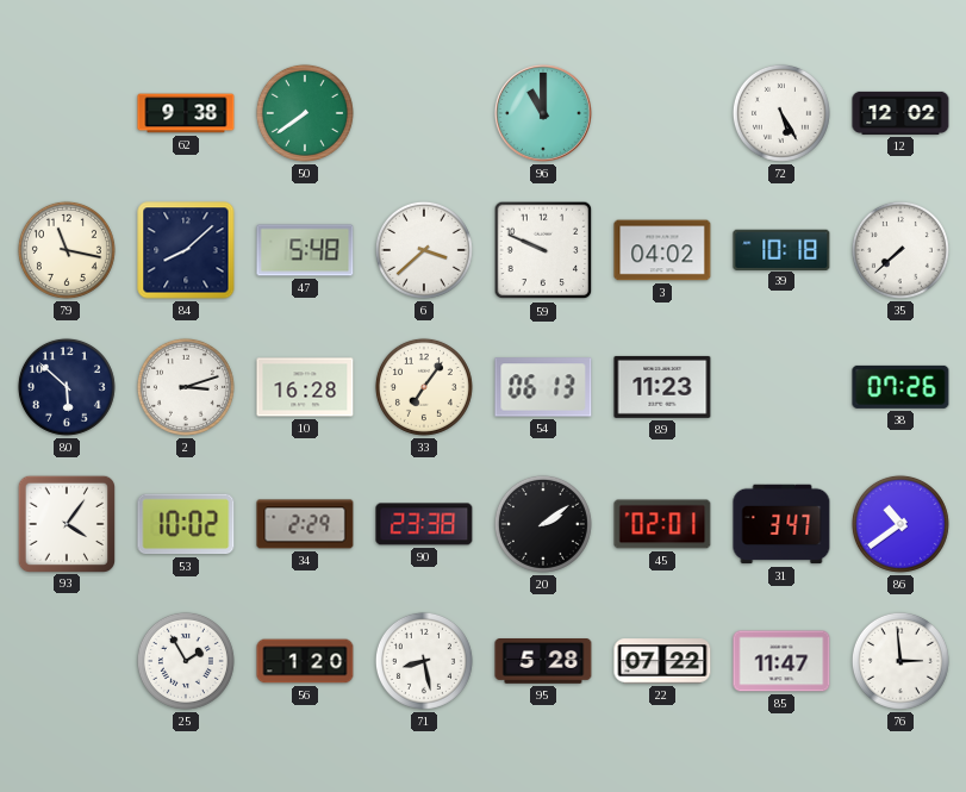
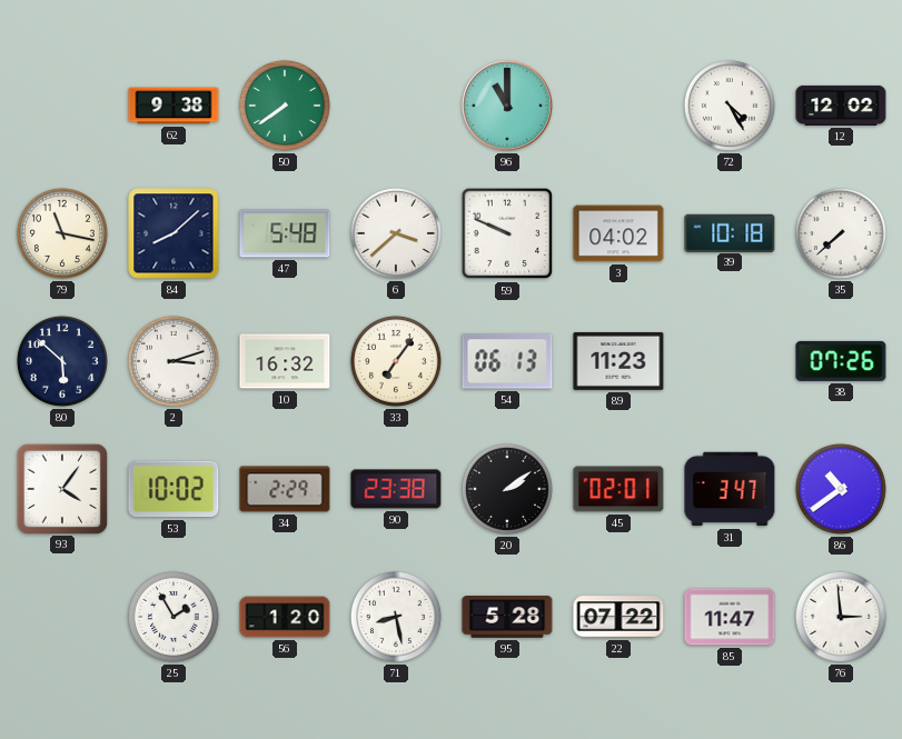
72: 5:25 -> 4:25
10: 16:28 -> 16:32
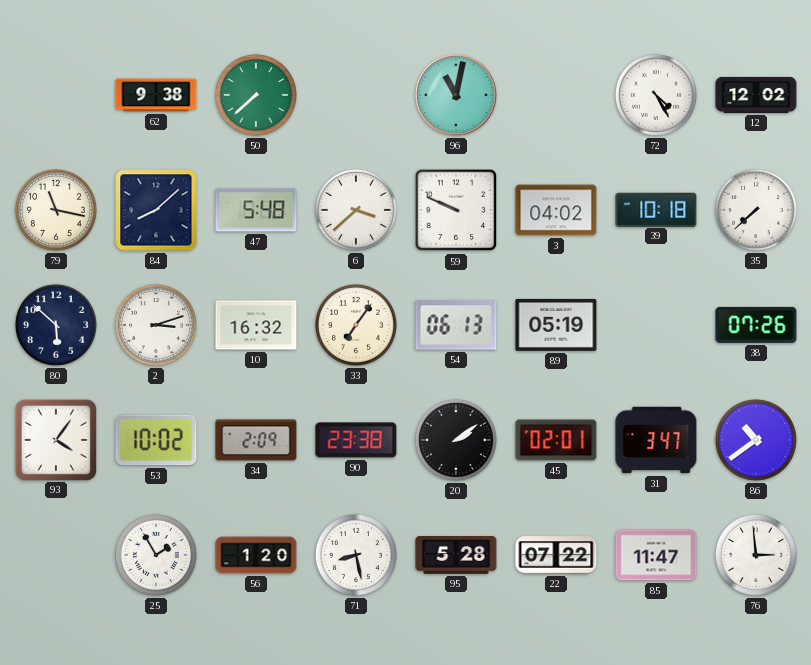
50: 7:39 -> 7:38
96: 11:00 -> 11:02
89: 11:23 -> 05:19
34: 2:29 -> 2:09
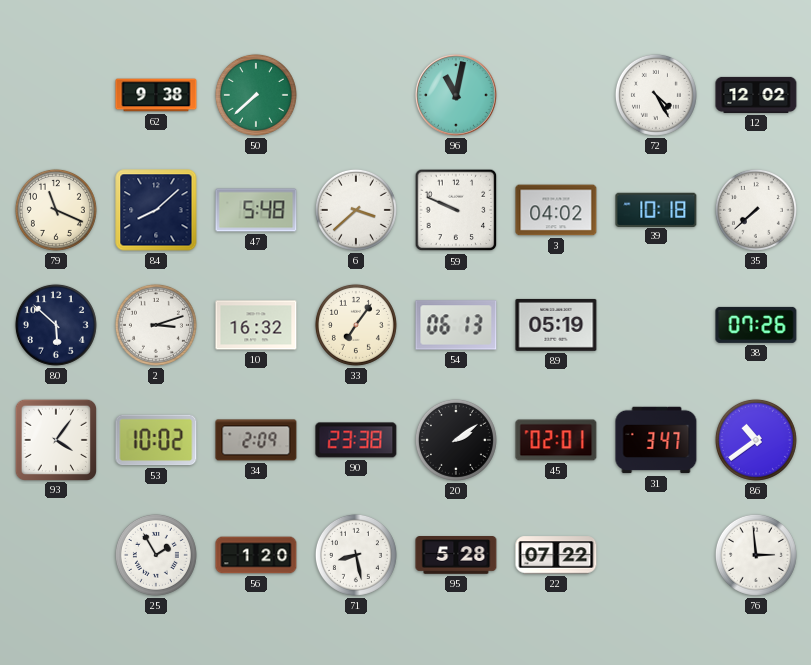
79: 11:17 -> 11:19
85: 11:47 -> none
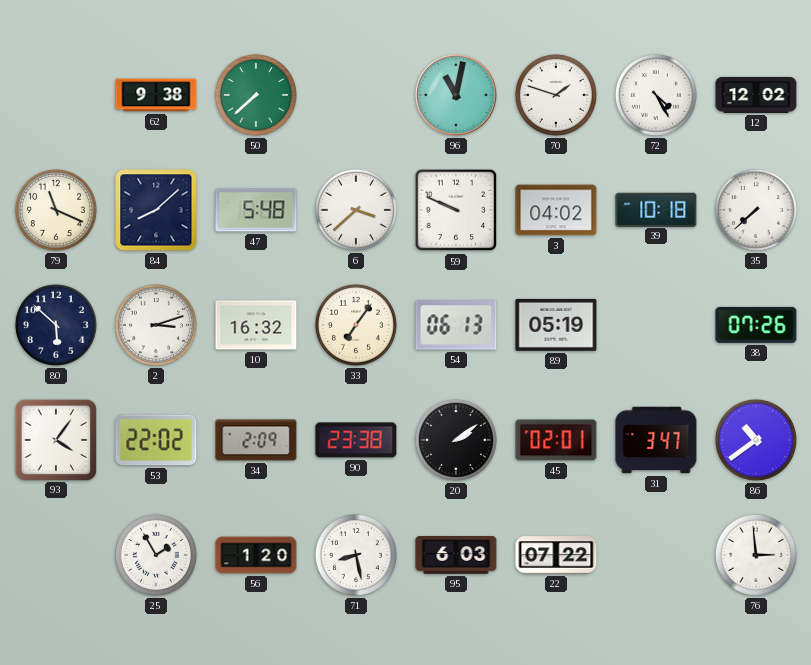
70: none -> 1:48
53: 10:02 -> 22:02
95: 5:28 -> 6:03
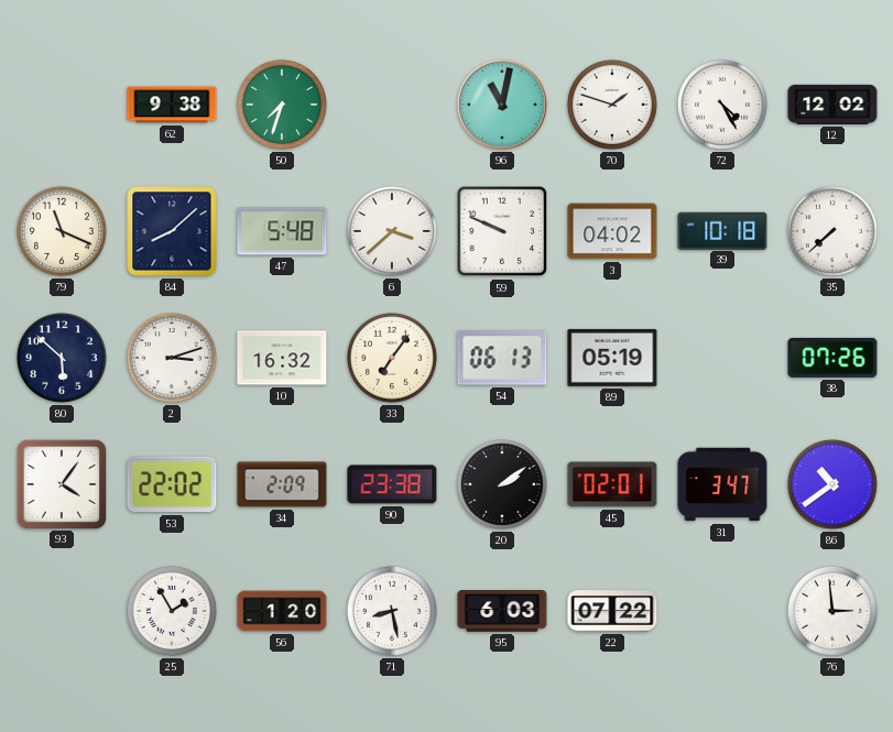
50: 7:38 -> 7:33
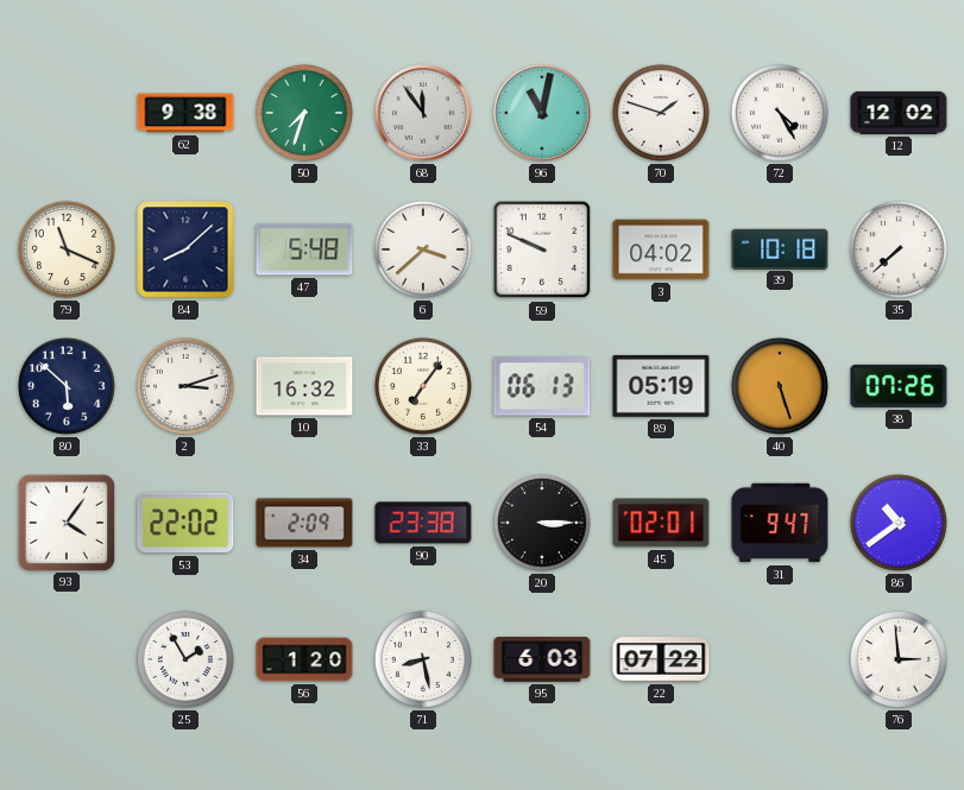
68: none -> 11:54
40: none -> 5:27
20: 2:09 -> 3:15
31: 3:47 -> 9:47
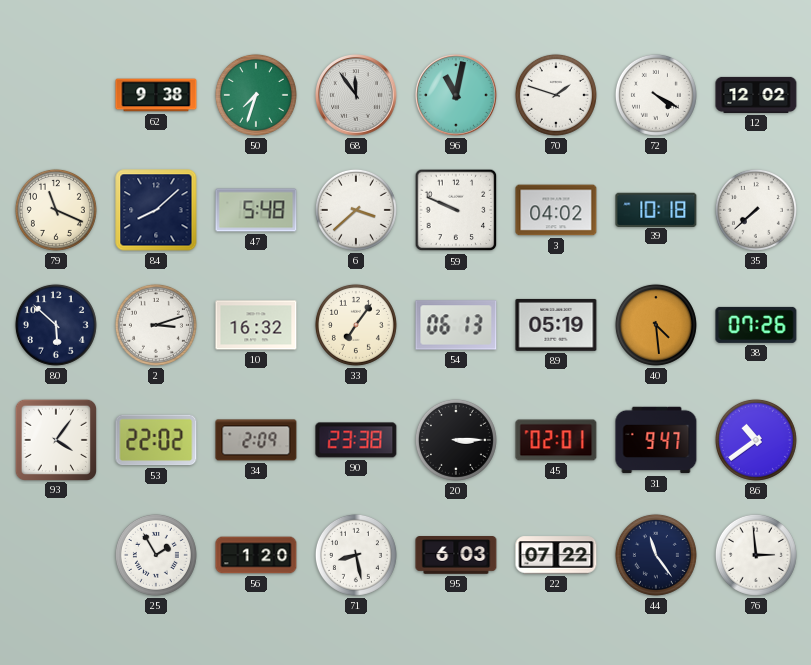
72: 4:25 -> 4:20
40: 5:27 -> 4:29
44: none -> 11:24
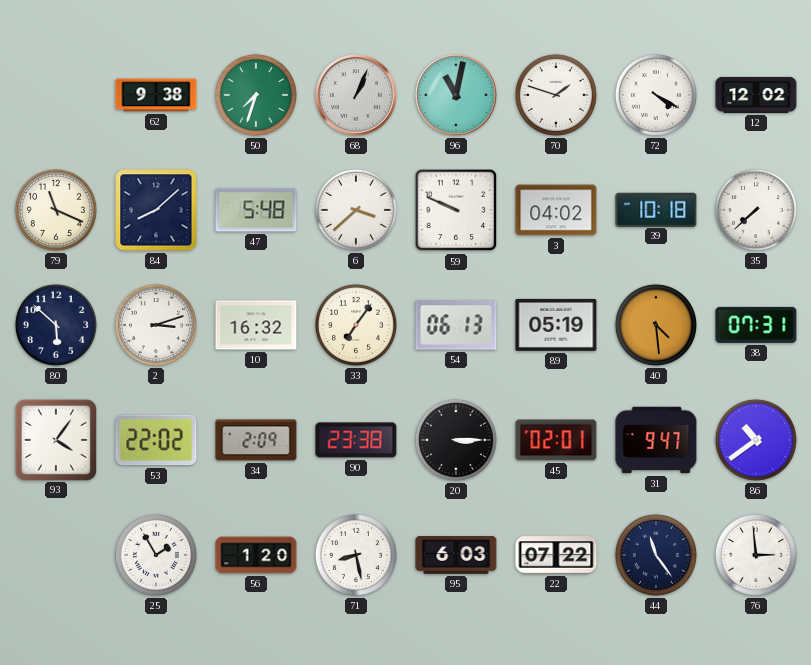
68: 11:54 -> 1:04
38: 07:26 -> 07:31
